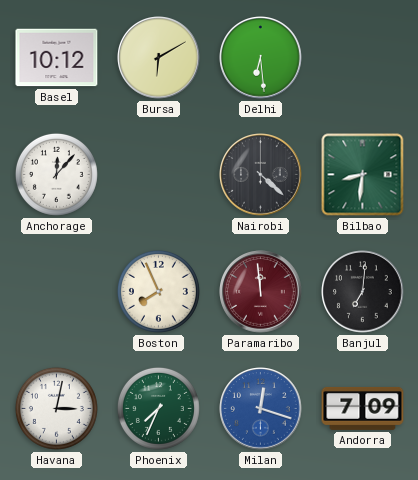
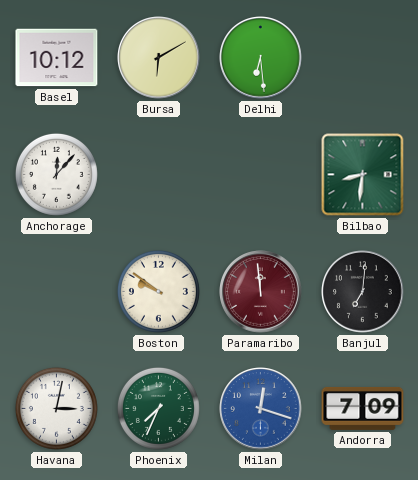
Nairobi: 4:22 -> none
Boston: 7:56 -> 9:51
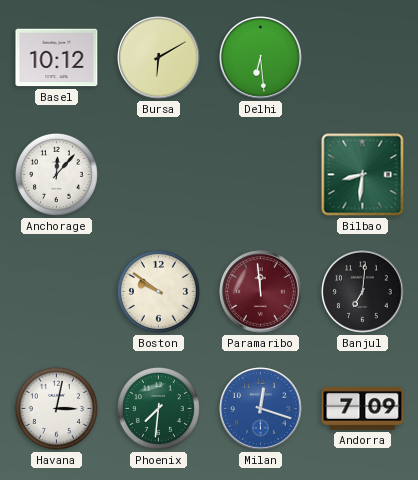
Phoenix: 7:34 -> 7:31
